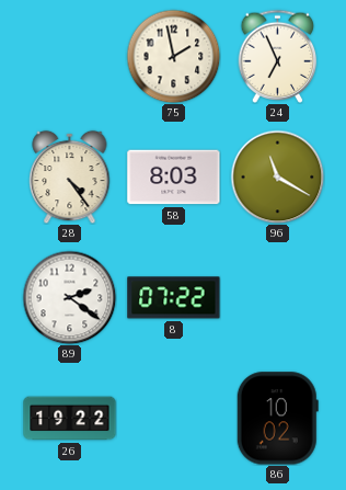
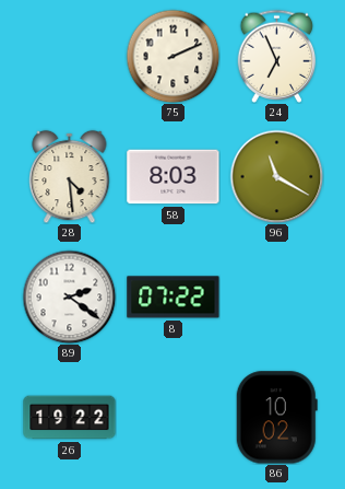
75: 1:58 -> 2:11
28: 4:24 -> 4:29
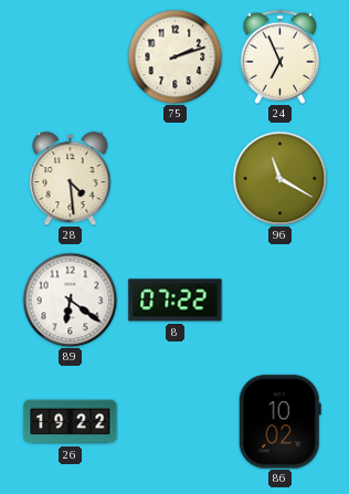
75: 2:11 -> 2:12
58: 8:03 -> none
89: 2:21 -> 6:21
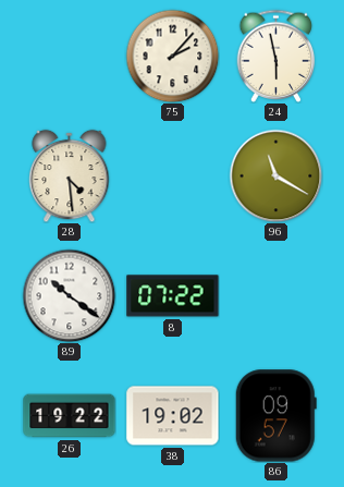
75: 2:12 -> 2:07
24: 6:56 -> 5:58
89: 6:21 -> 10:21
38: none -> 19:02
86: 10:02 -> 09:57
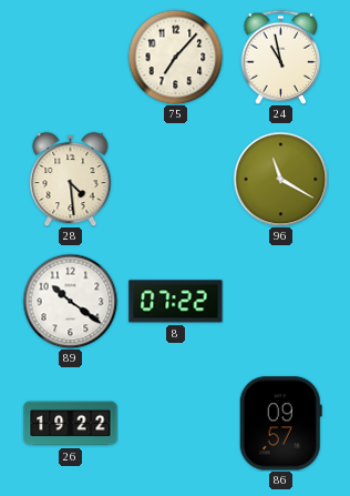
75: 2:07 -> 7:07
24: 5:58 -> 10:58
38: 19:02 -> none
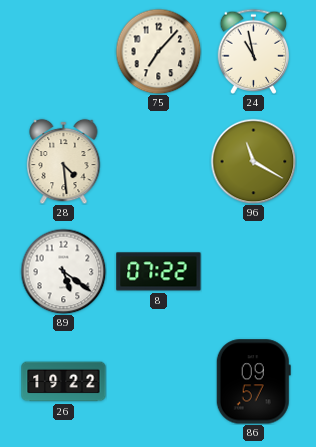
89: 10:21 -> 5:21
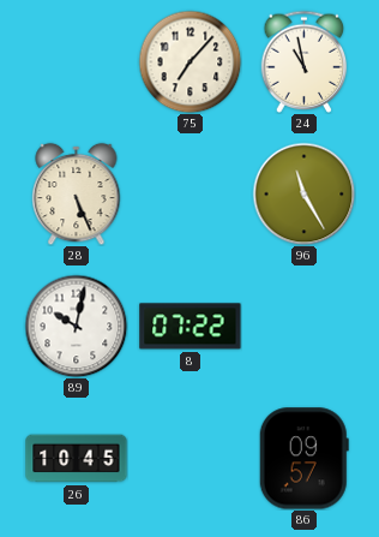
28: 4:29 -> 5:26
96: 11:20 -> 11:25
89: 5:21 -> 10:02
26: 19:22 -> 10:45
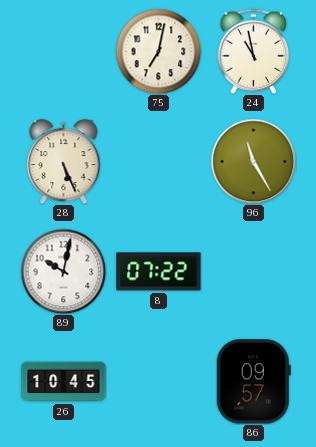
75: 7:07 -> 7:02
